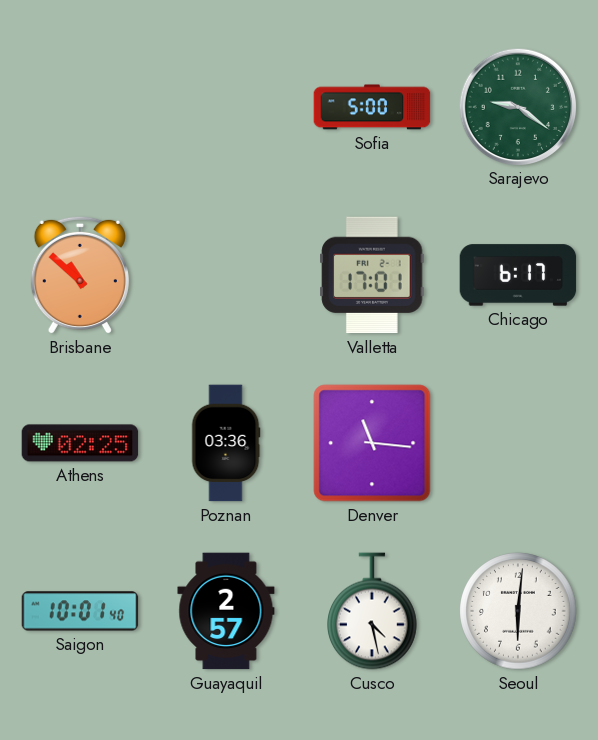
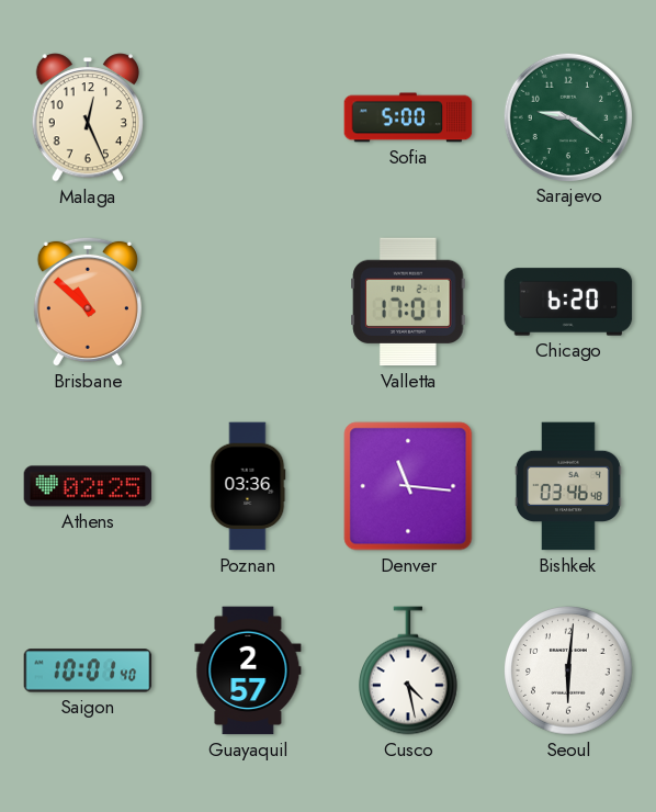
Malaga: none -> 12:26
Chicago: 6:17 -> 6:20
Bishkek: none -> 03:46
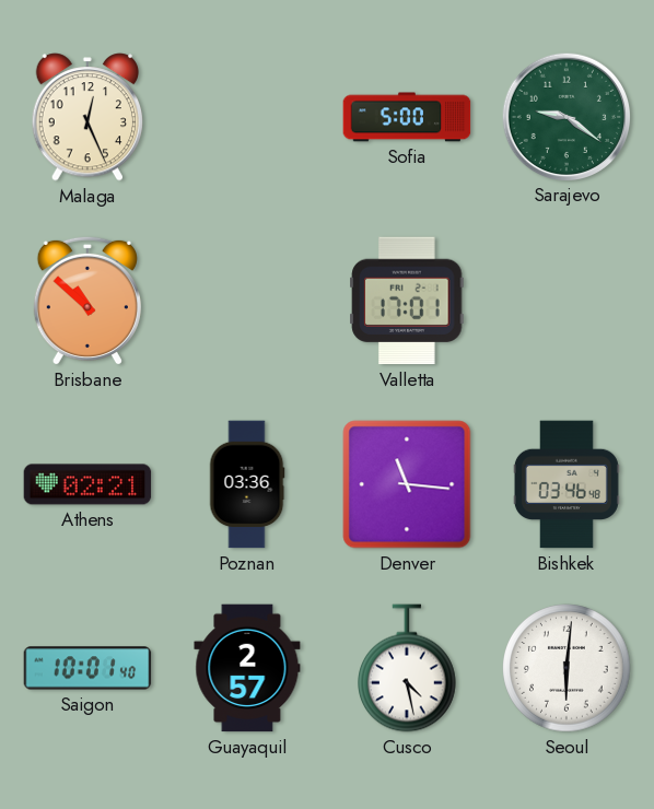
Chicago: 6:20 -> none
Athens: 02:25 -> 02:21
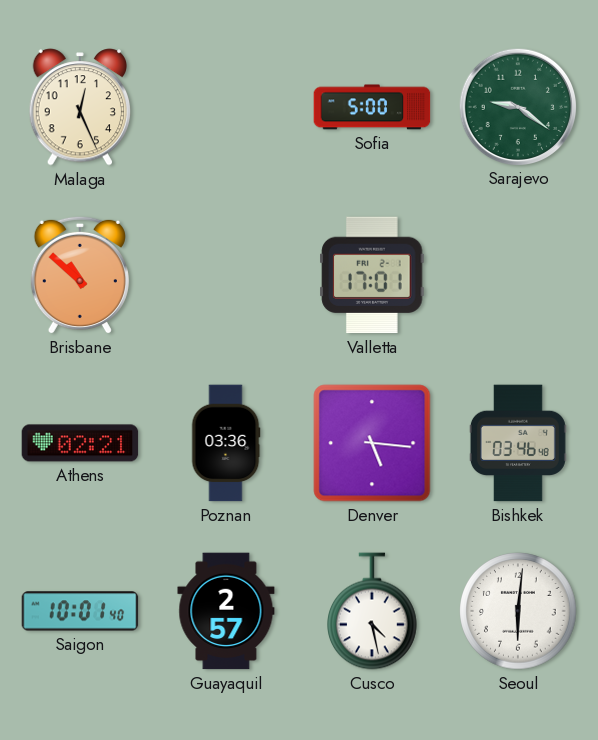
Denver: 11:16 -> 5:16
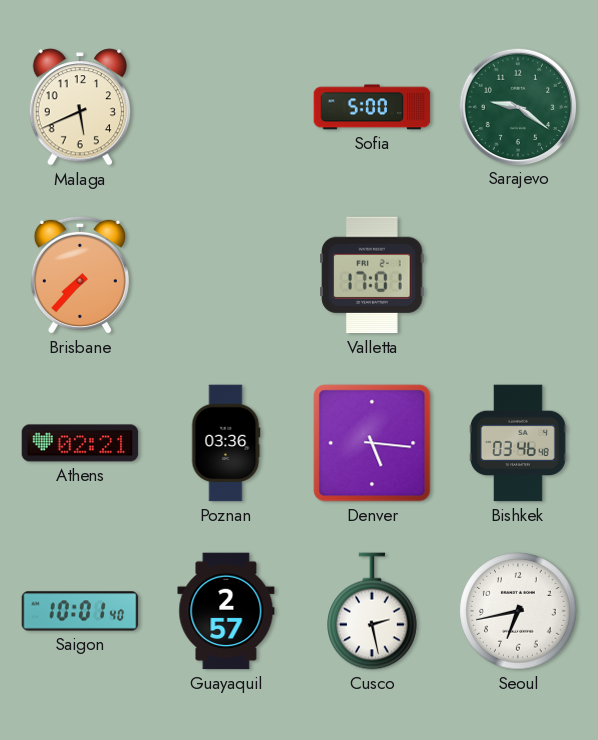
Malaga: 12:26 -> 5:41
Brisbane: 10:52 -> 7:37
Cusco: 4:28 -> 2:28
Seoul: 6:01 -> 6:43
